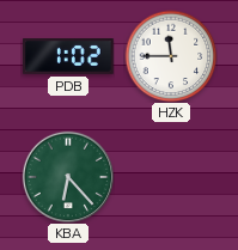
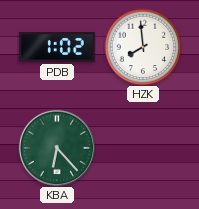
HZK: 11:45 -> 7:59
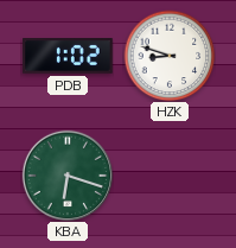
HZK: 7:59 -> 8:48
KBA: 6:23 -> 6:18
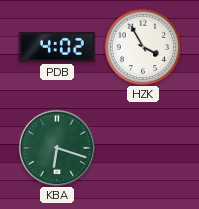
PDB: 1:02 -> 4:02
HZK: 8:48 -> 3:55
